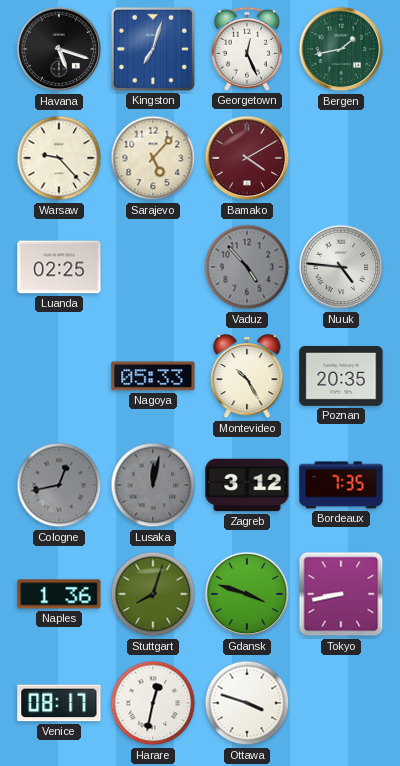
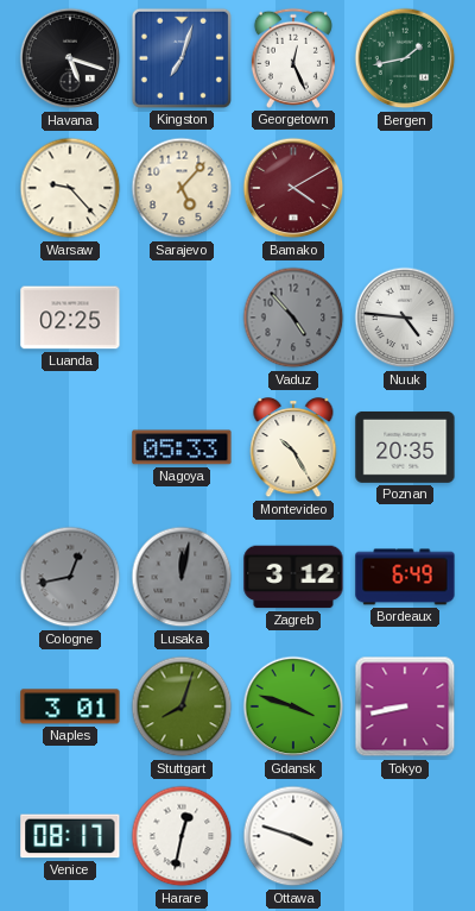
Bordeaux: 7:35 -> 6:49
Naples: 1:36 -> 3:01
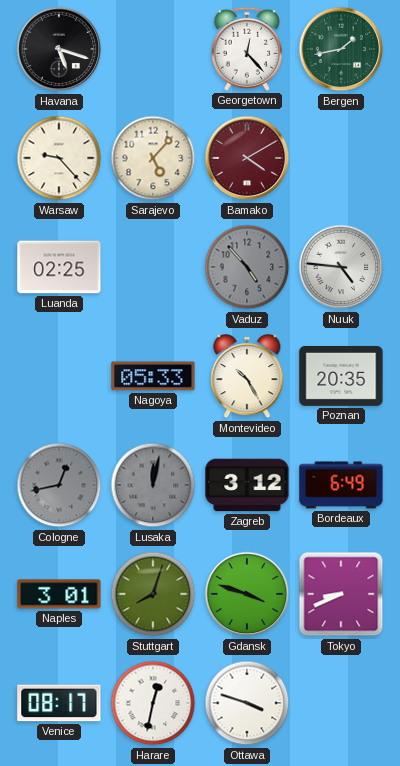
Kingston: 7:03 -> none
Georgetown: 12:26 -> 12:23
Tokyo: 8:43 -> 8:41
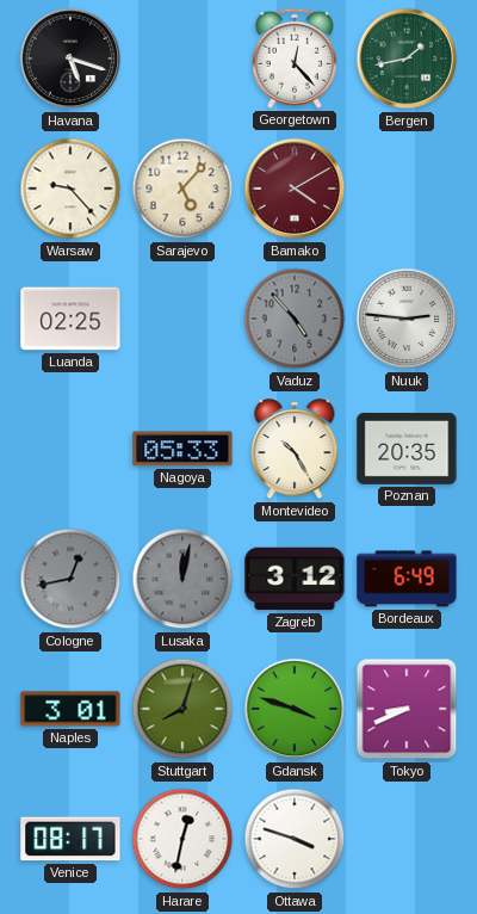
Nuuk: 4:46 -> 2:46
